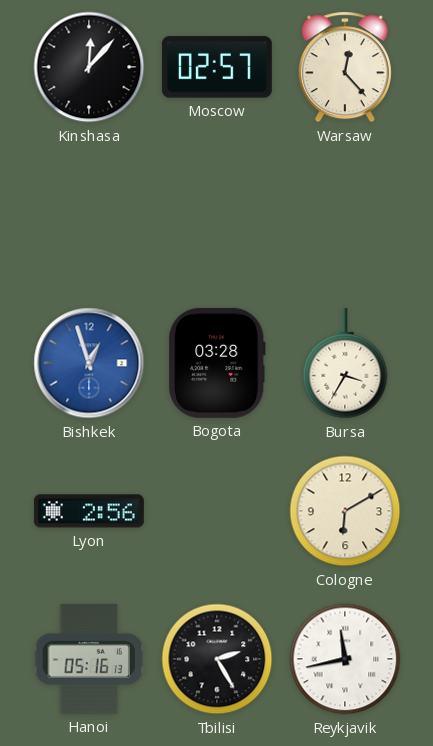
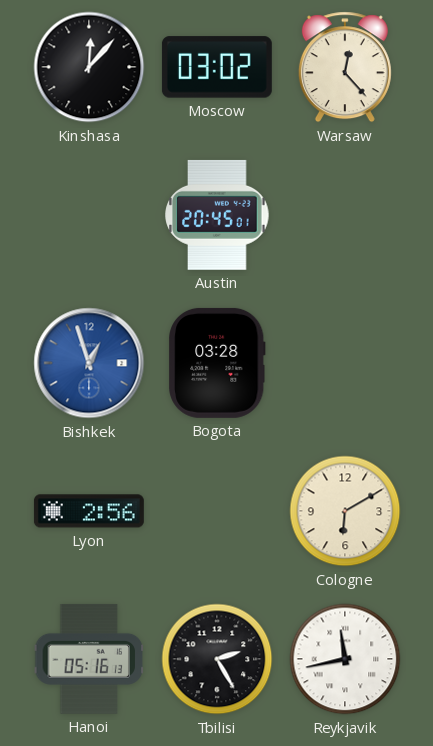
Moscow: 02:57 -> 03:02
Austin: none -> 20:45
Bursa: 3:35 -> none
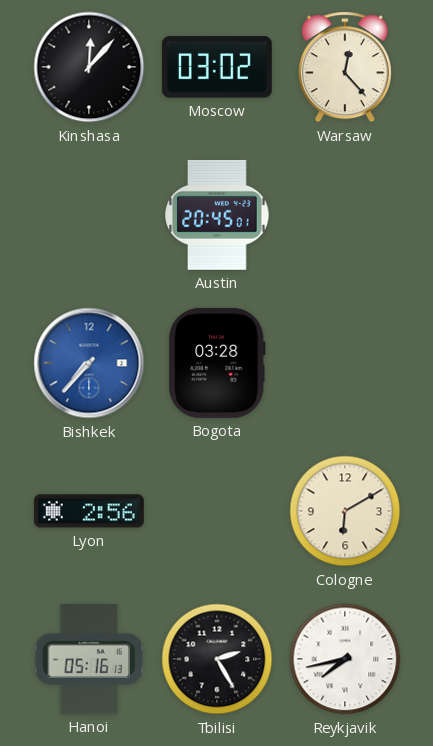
Bishkek: 12:57 -> 7:37
Reykjavik: 11:43 -> 7:43
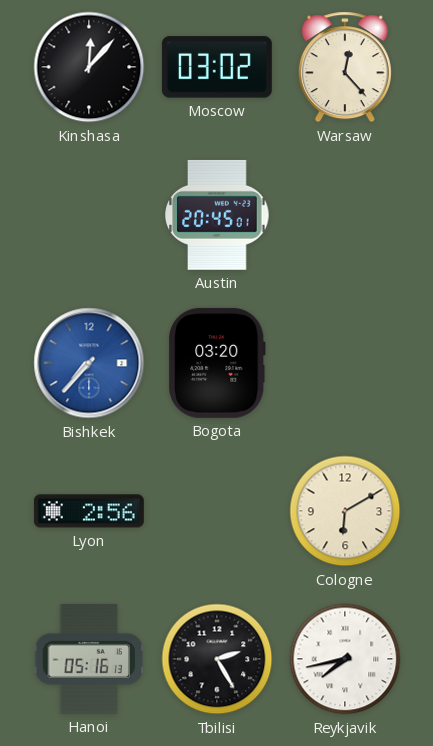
Bogota: 03:28 -> 03:20
